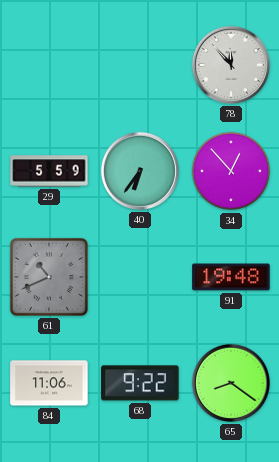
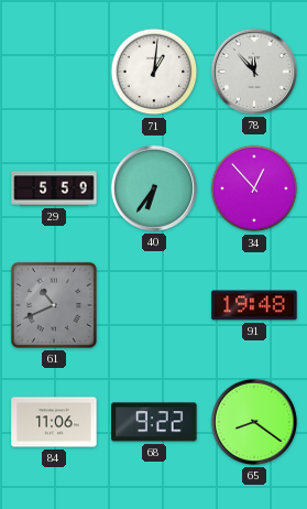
71: none -> 1:01
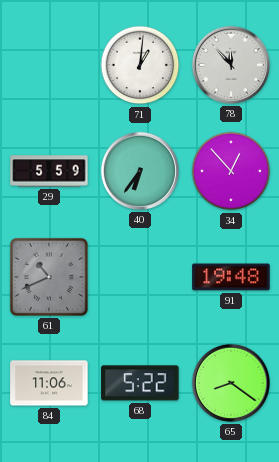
68: 9:22 -> 5:22
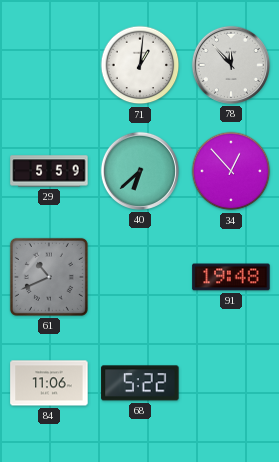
40: 6:36 -> 6:38
65: 8:21 -> none
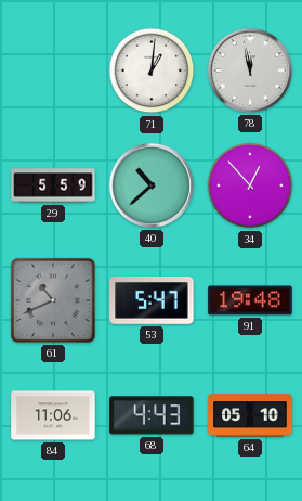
78: 11:53 -> 11:58
40: 6:38 -> 10:38
53: none -> 5:47
68: 5:22 -> 4:43
64: none -> 05:10
